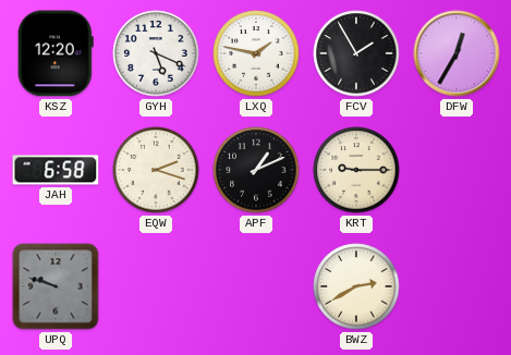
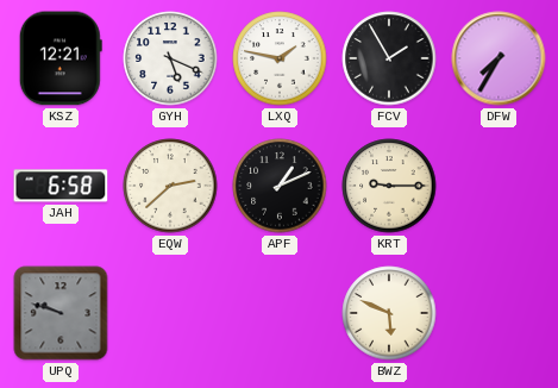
KSZ: 12:20 -> 12:21
DFW: 12:35 -> 7:35
EQW: 2:18 -> 2:38
BWZ: 2:40 -> 5:49
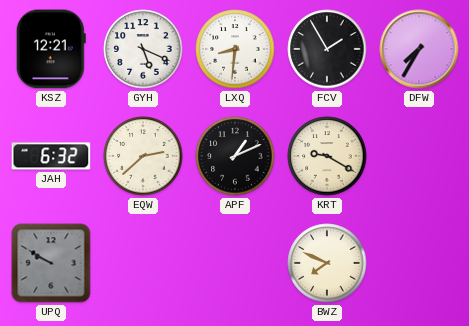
LXQ: 1:47 -> 8:31
JAH: 6:58 -> 6:32
KRT: 9:15 -> 9:20
UPQ: 9:48 -> 9:50
BWZ: 5:49 -> 7:49
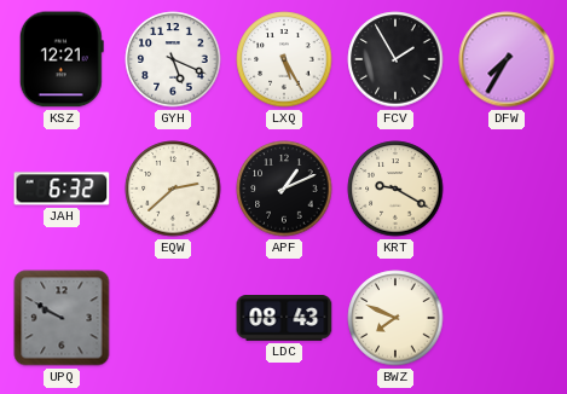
LXQ: 8:31 -> 5:25
LDC: none -> 08:43
